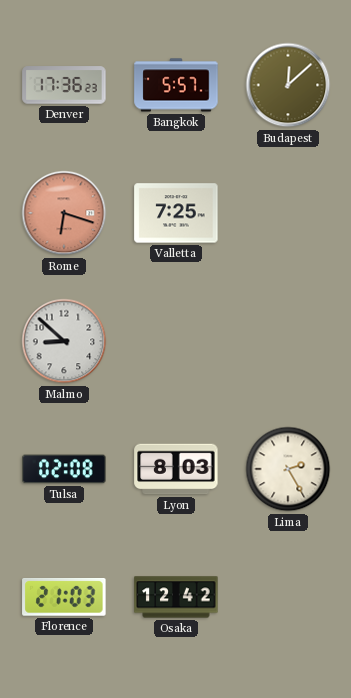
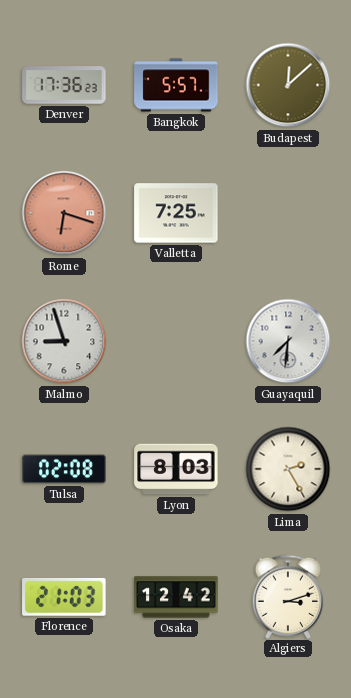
Malmo: 8:52 -> 8:57
Guayaquil: none -> 7:31
Algiers: none -> 3:12
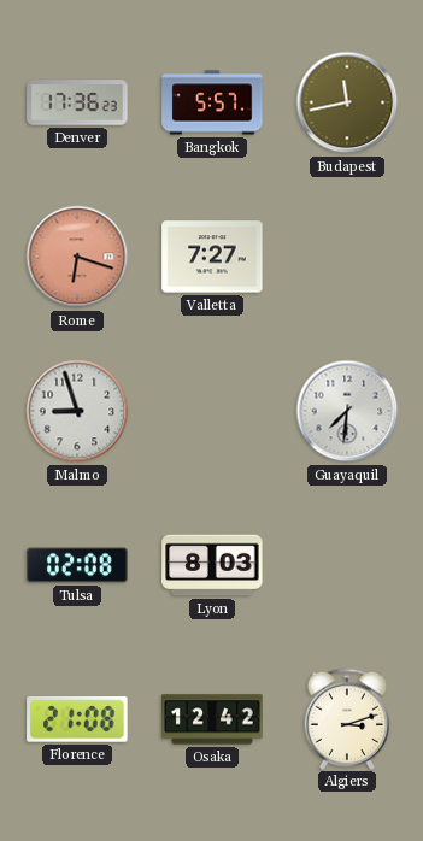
Budapest: 12:08 -> 11:43
Valletta: 7:25 -> 7:27
Lima: 2:25 -> none
Florence: 21:03 -> 21:08
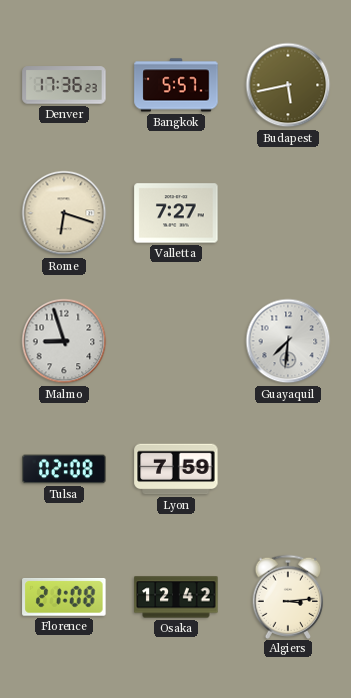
Budapest: 11:43 -> 5:43
Rome dial: salmon -> cream
Lyon: 8:03 -> 7:59
Algiers: 3:12 -> 3:14
